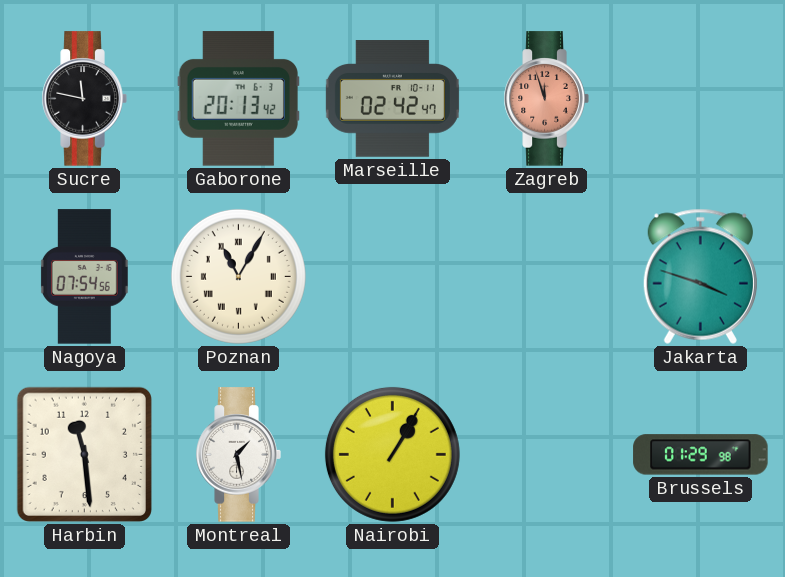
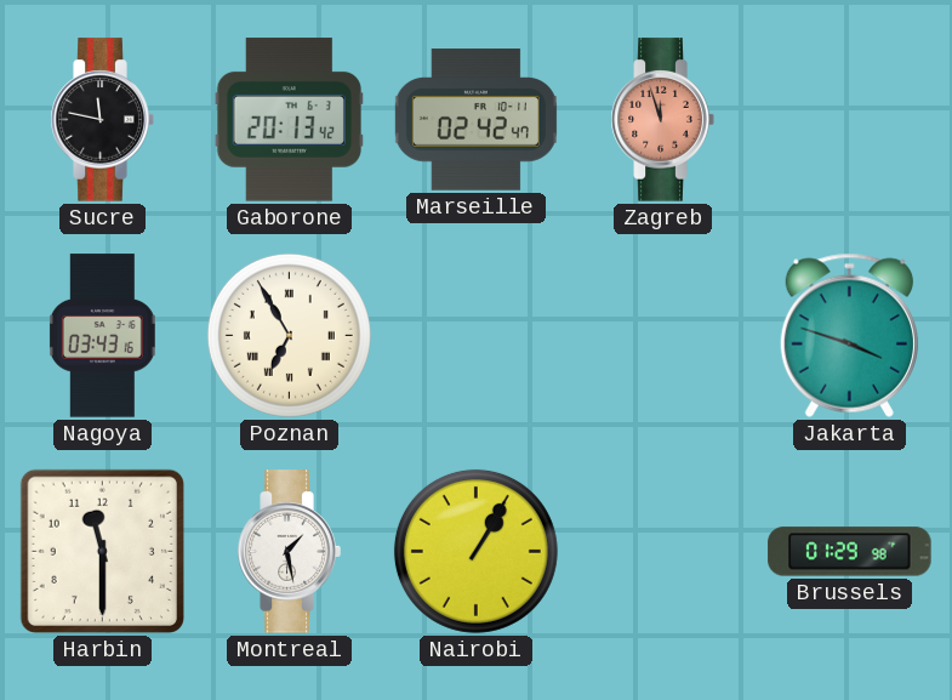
Nagoya: 07:54 -> 03:43
Poznan: 11:05 -> 6:55
Harbin: 11:29 -> 11:30
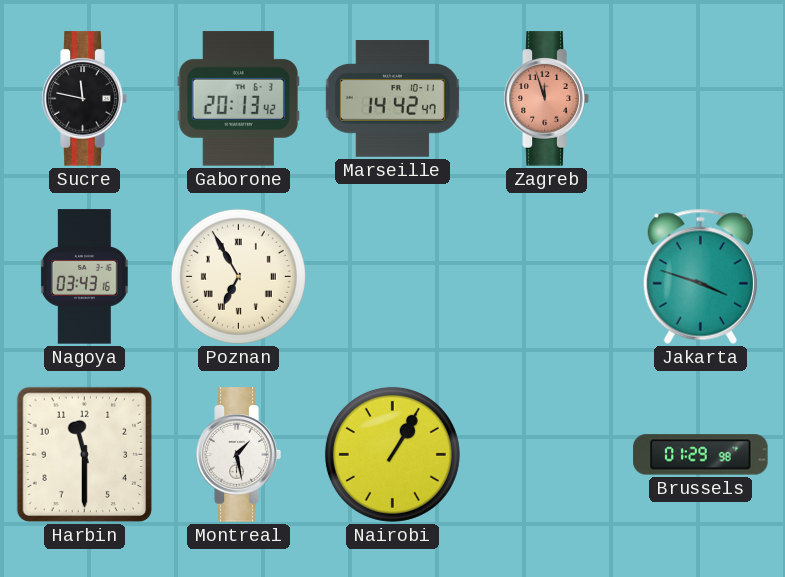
Marseille: 02:42 -> 14:42
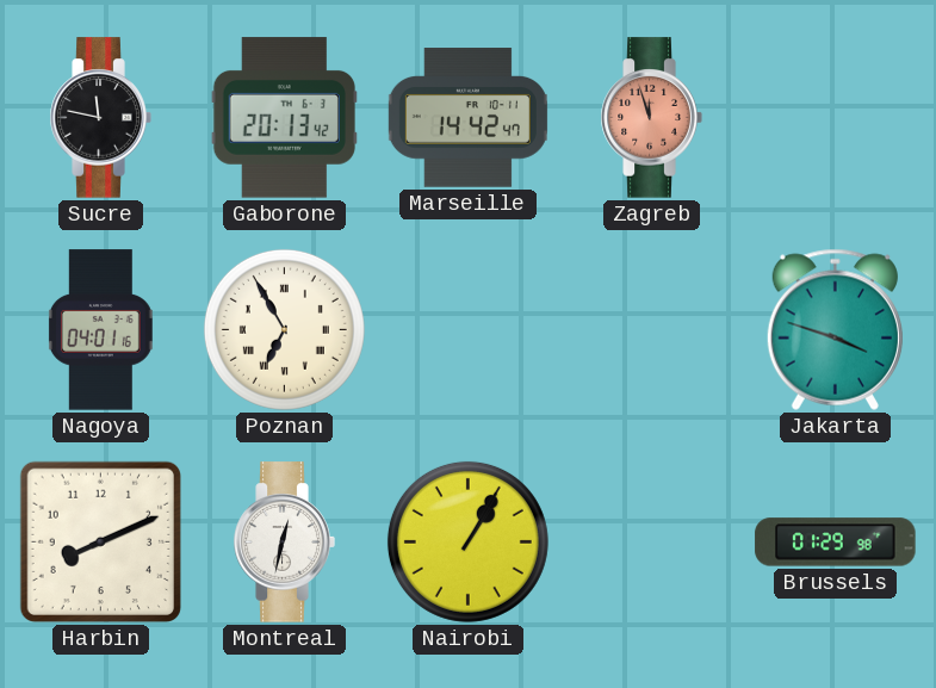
Nagoya: 03:43 -> 04:01
Harbin: 11:30 -> 8:11
Montreal: 1:28 -> 12:32
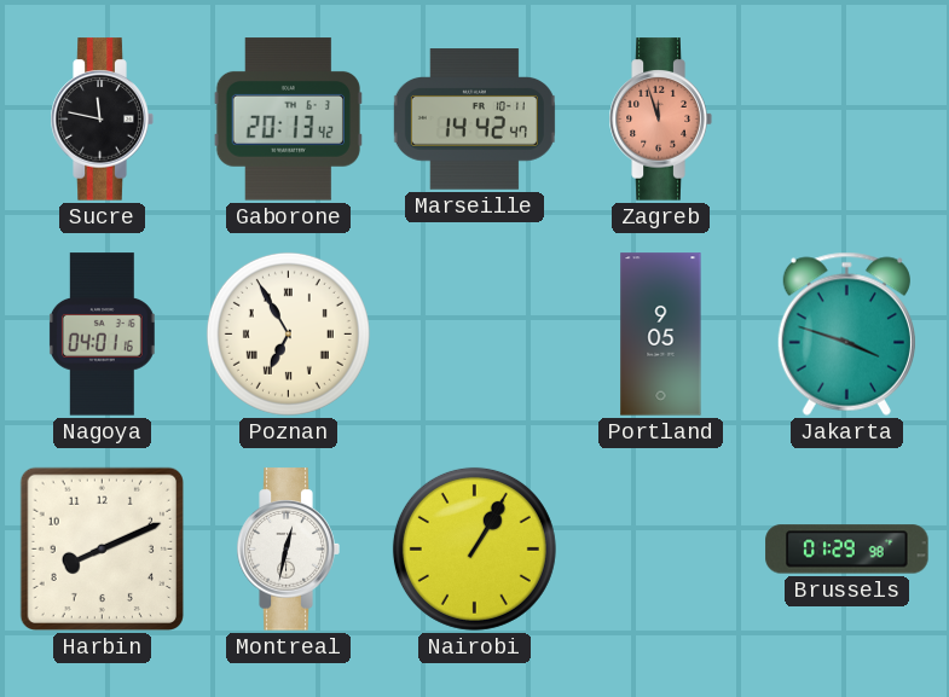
Portland: none -> 9:05
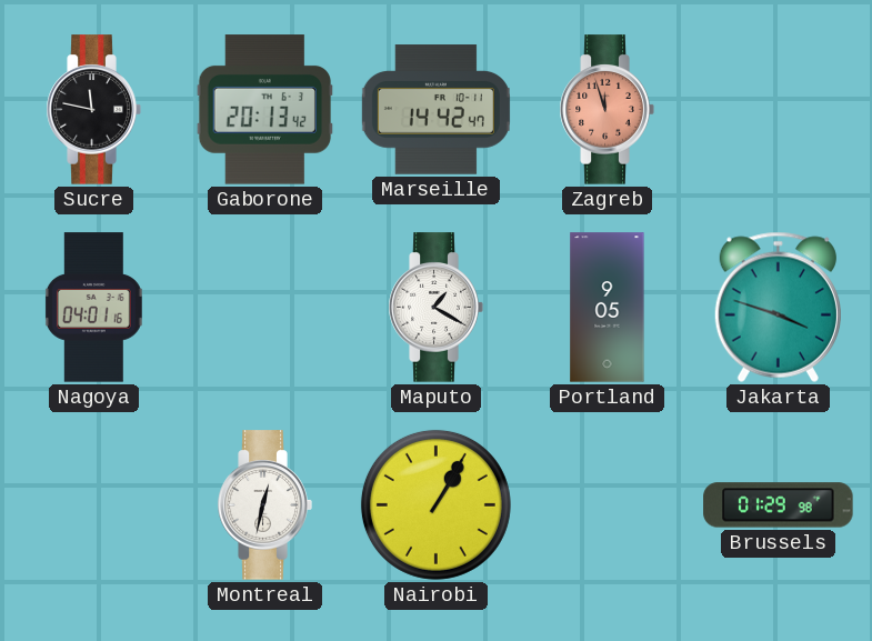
Poznan: 6:55 -> none
Maputo: none -> 1:20
Harbin: 8:11 -> none
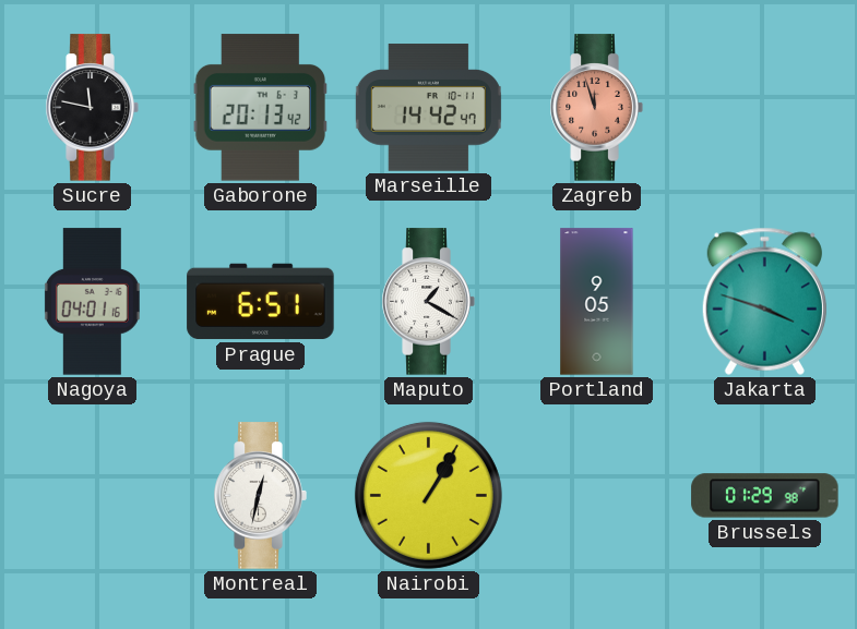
Prague: none -> 6:51
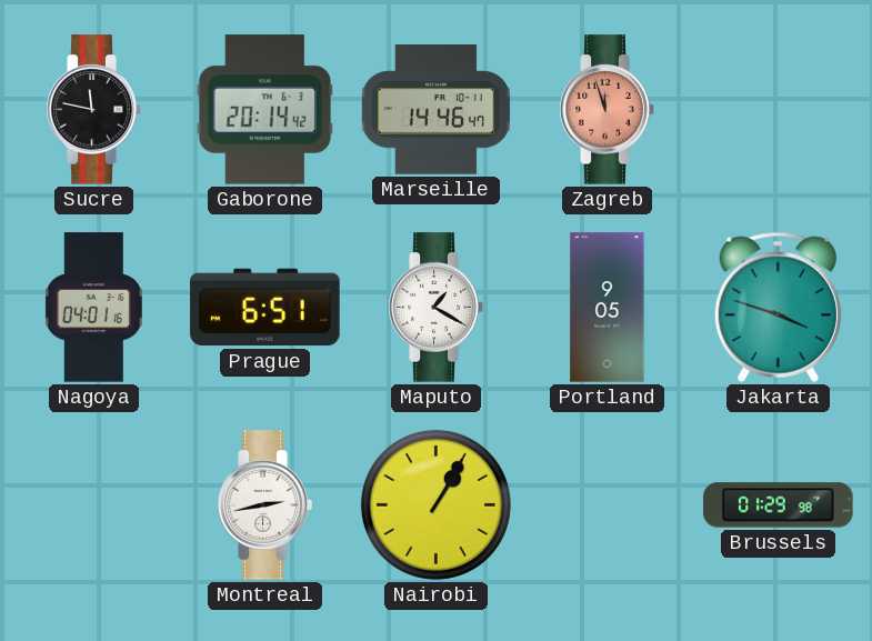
Gaborone: 20:13 -> 20:14
Marseille: 14:42 -> 14:46
Montreal: 12:32 -> 2:43
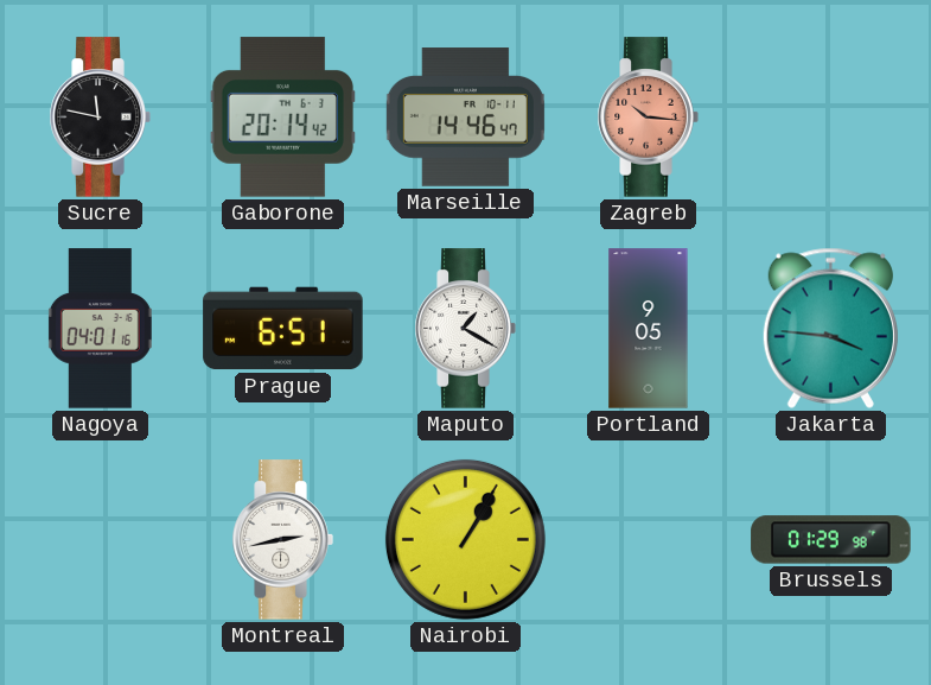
Zagreb: 11:57 -> 10:16
Jakarta: 3:48 -> 3:46
